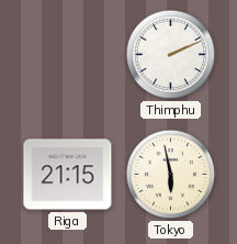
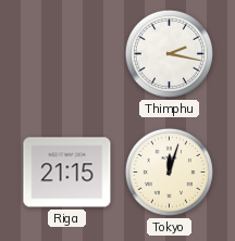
Thimphu: 2:11 -> 2:17
Tokyo: 5:58 -> 12:03
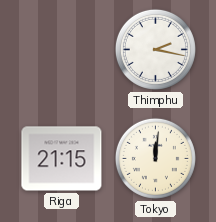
Tokyo: 12:03 -> 12:01
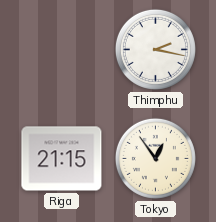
Tokyo: 12:01 -> 12:54
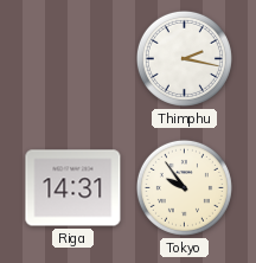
Riga: 21:15 -> 14:31
Tokyo: 12:54 -> 9:54
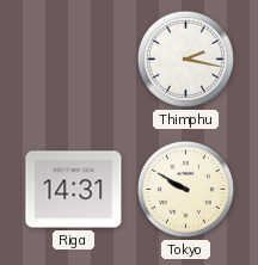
Tokyo: 9:54 -> 9:50
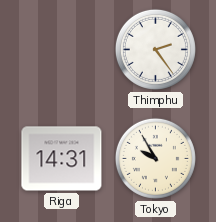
Thimphu: 2:17 -> 2:24
Tokyo: 9:50 -> 9:55
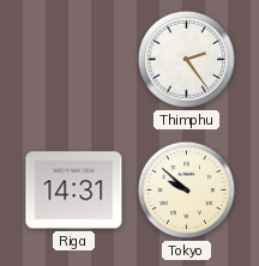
Tokyo: 9:55 -> 9:52
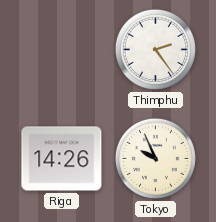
Riga: 14:31 -> 14:26
Tokyo: 9:52 -> 9:56
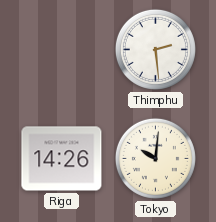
Thimphu: 2:24 -> 2:29
Tokyo: 9:56 -> 10:01
